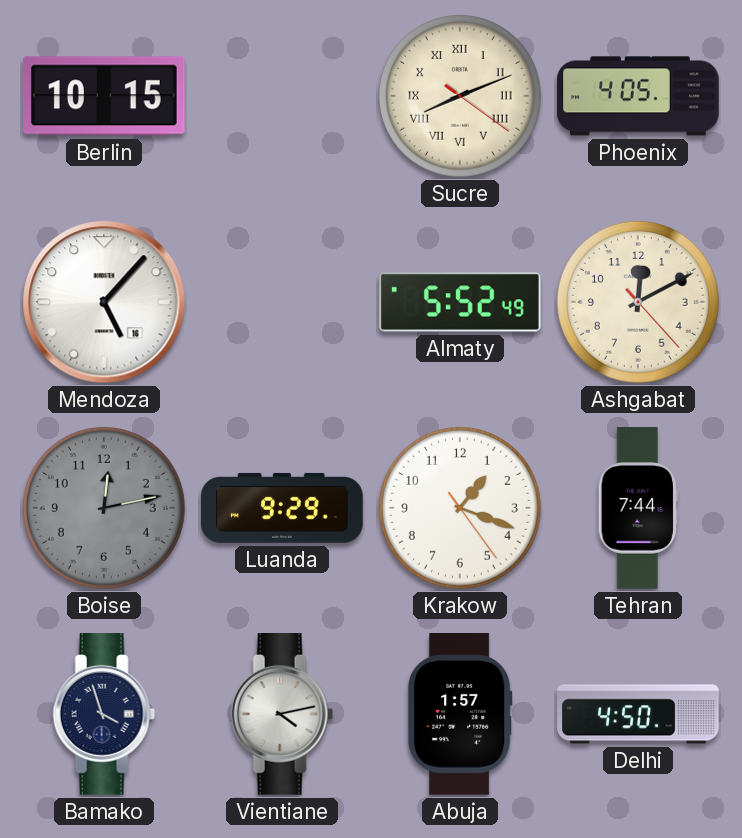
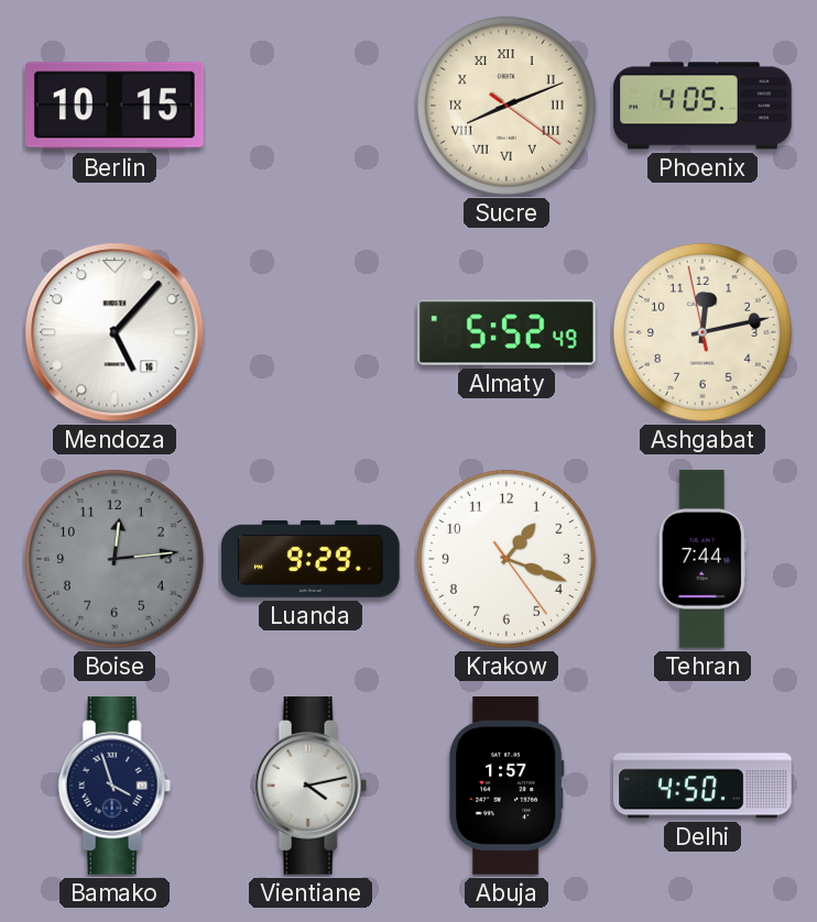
Ashgabat: 12:10 -> 12:12
Boise: 12:13 -> 12:14
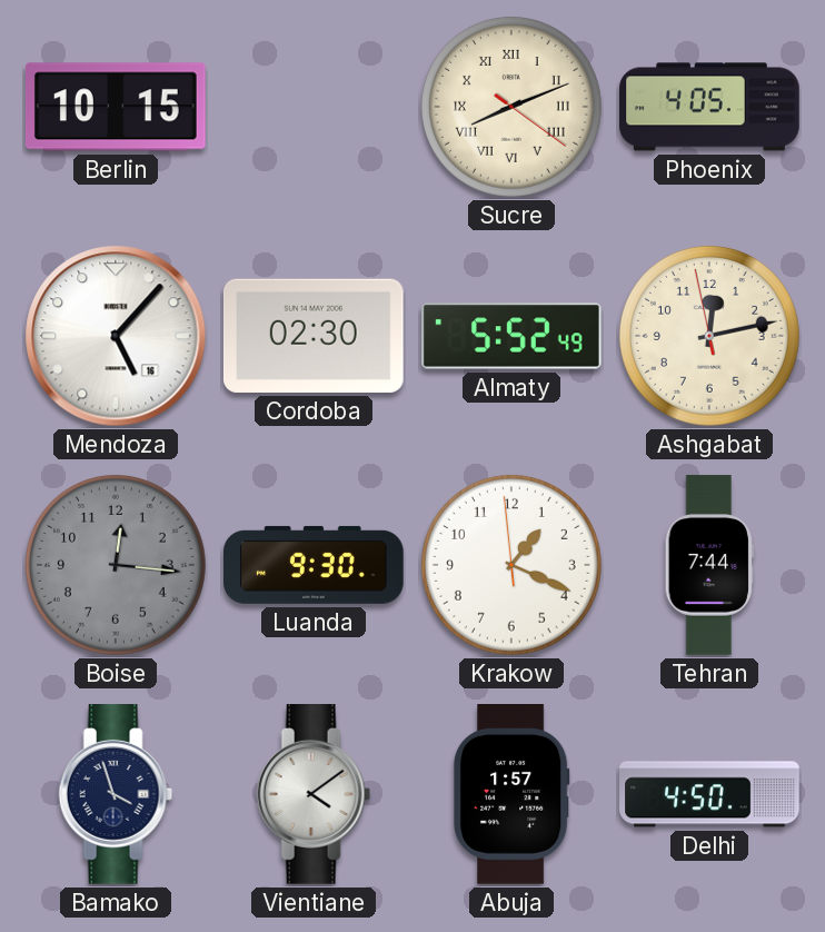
Cordoba: none -> 02:30
Boise: 12:14 -> 12:16
Luanda: 9:29 -> 9:30
Krakow: 1:18:24 -> 1:18:59
Vientiane: 4:13 -> 4:09
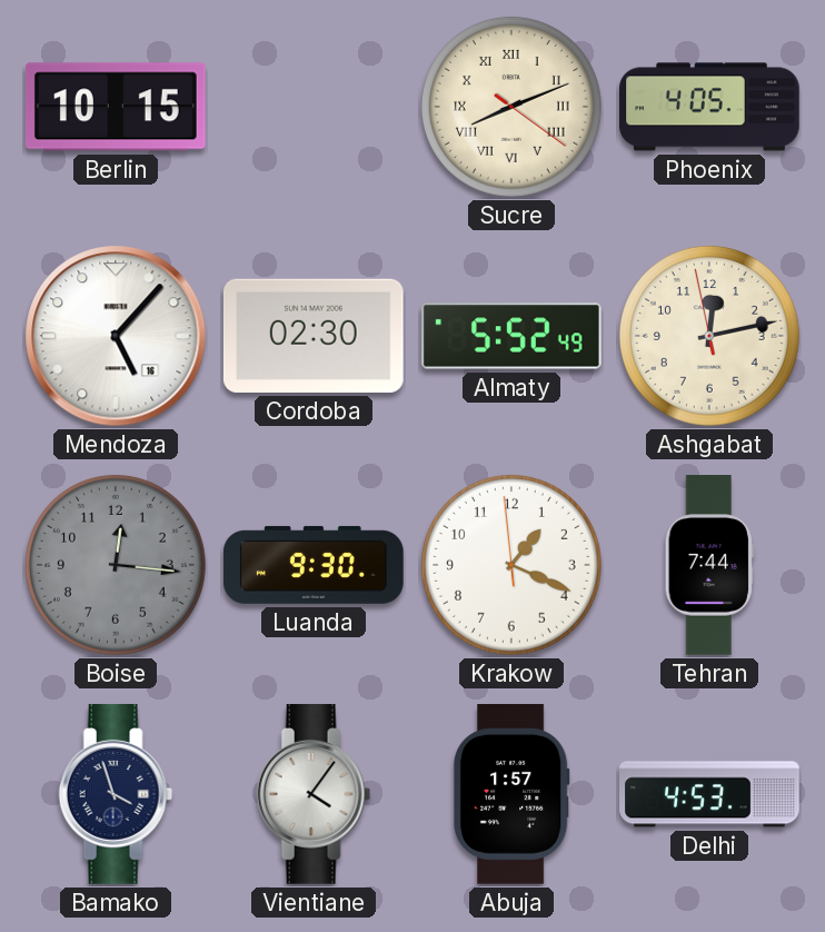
Vientiane: 4:09 -> 4:06
Delhi: 4:50 -> 4:53
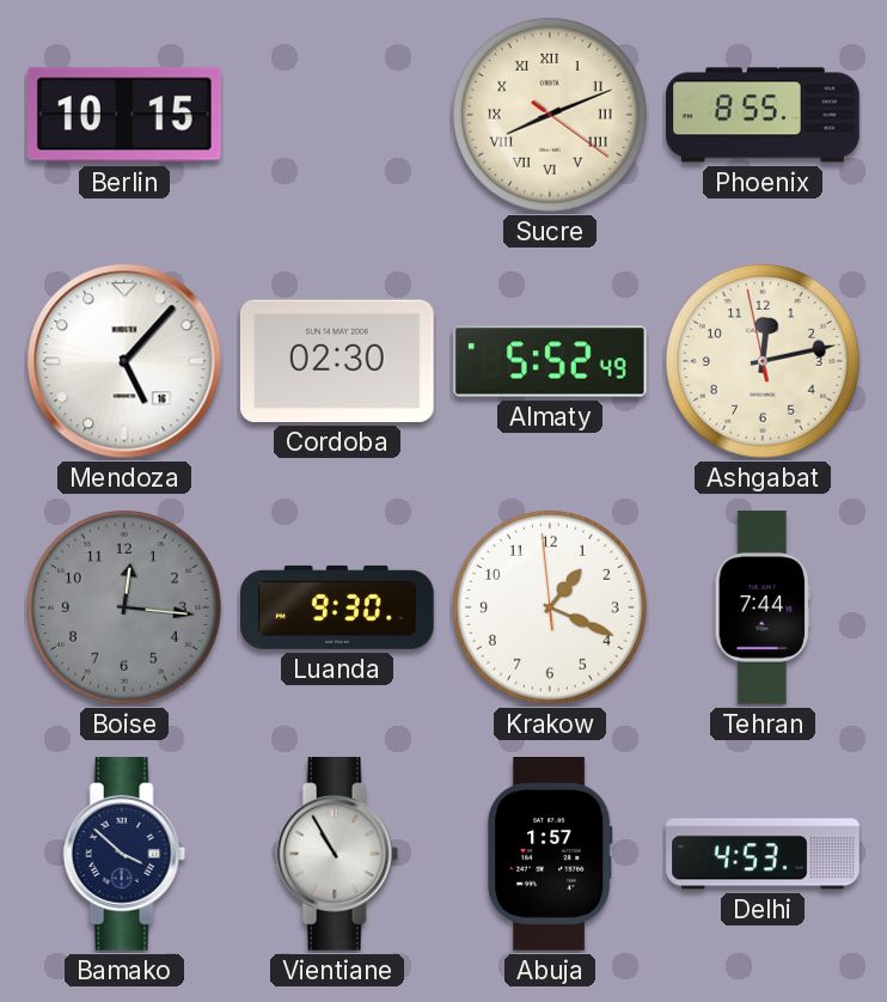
Phoenix: 4:05 -> 8:55
Bamako: 3:57 -> 3:52
Vientiane: 4:06 -> 10:55
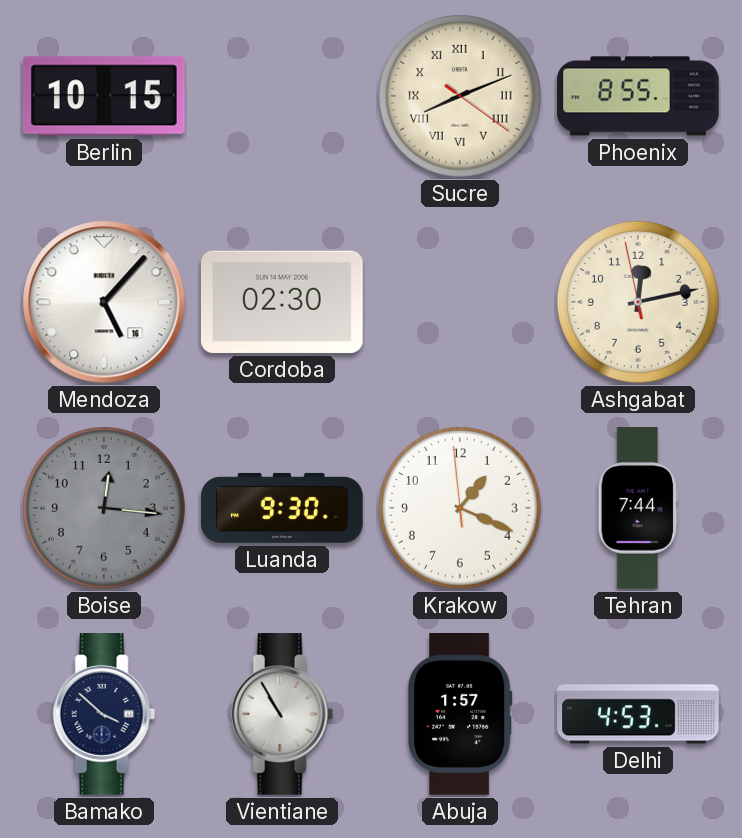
Almaty: 5:52 -> none
